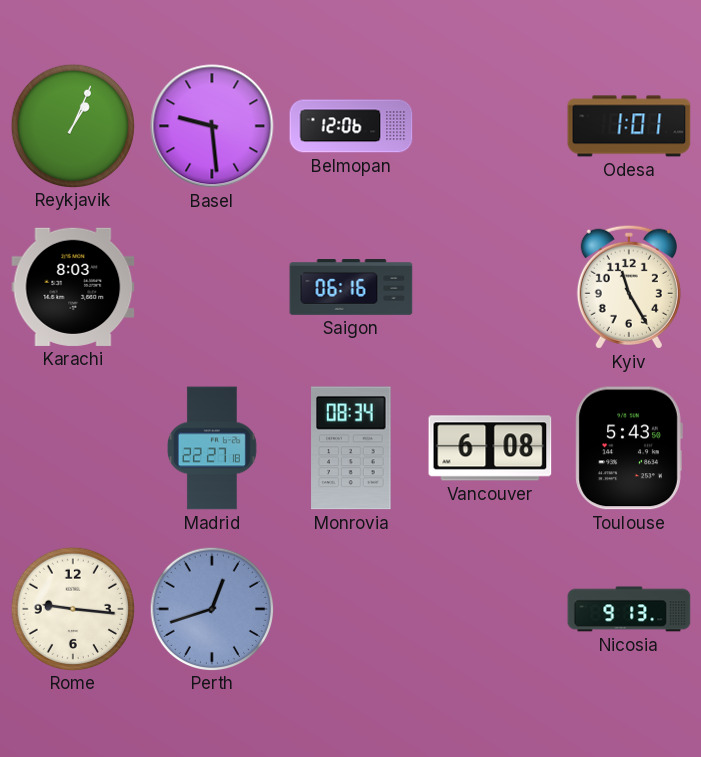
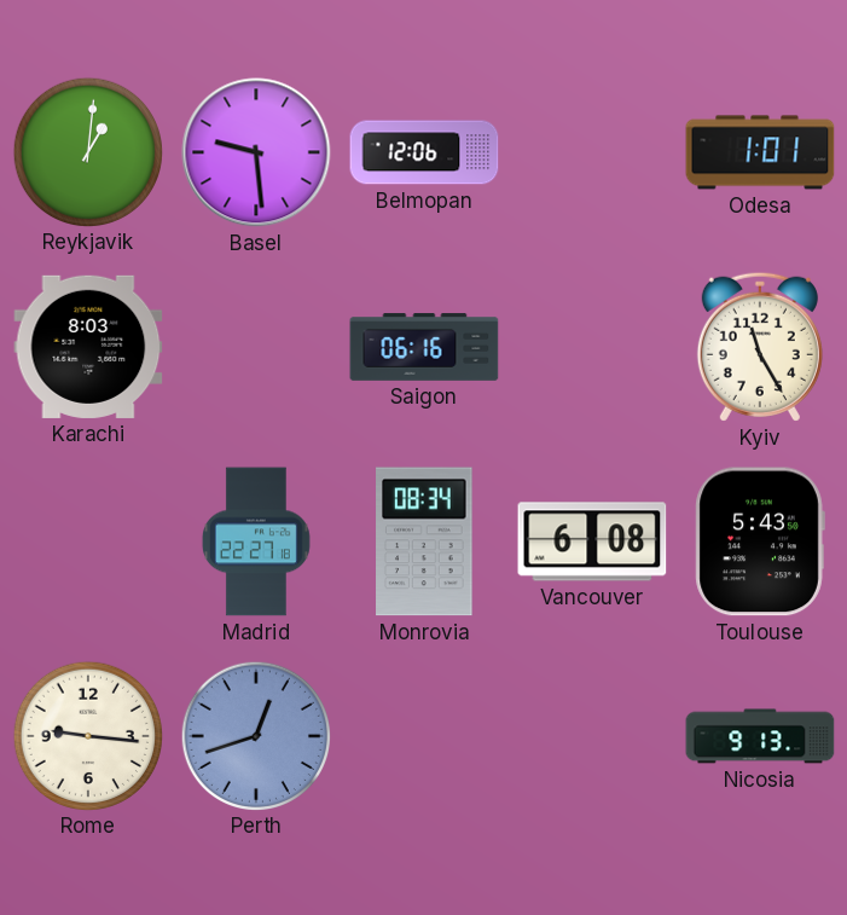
Reykjavik: 1:04 -> 1:01
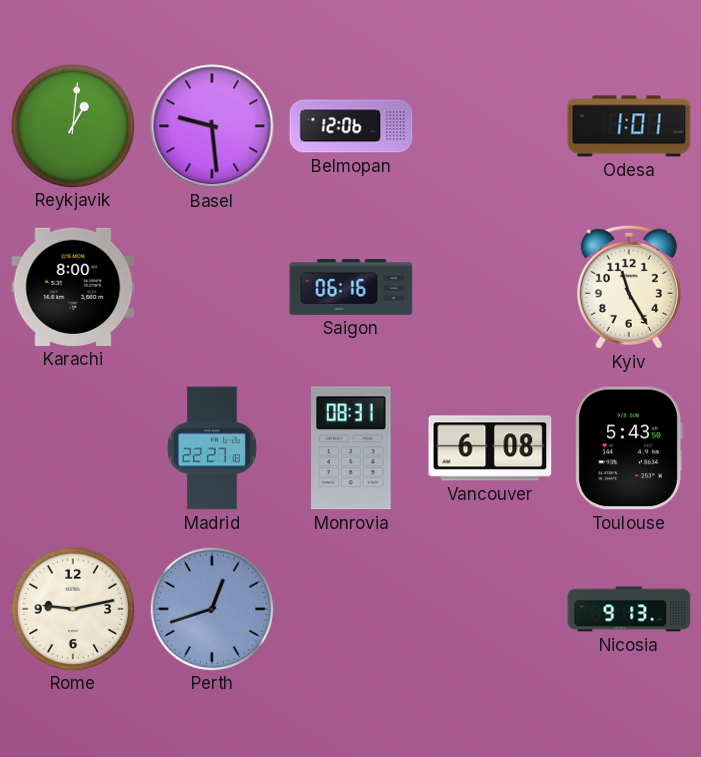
Karachi: 8:03 -> 8:00
Monrovia: 08:34 -> 08:31
Rome: 9:16 -> 9:13
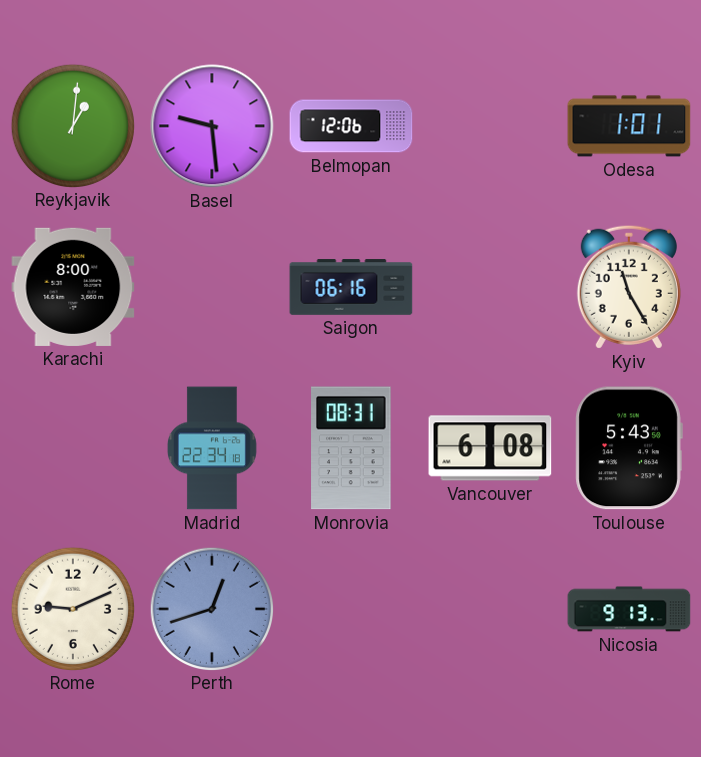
Madrid: 22:27 -> 22:34
Rome: 9:13 -> 9:11
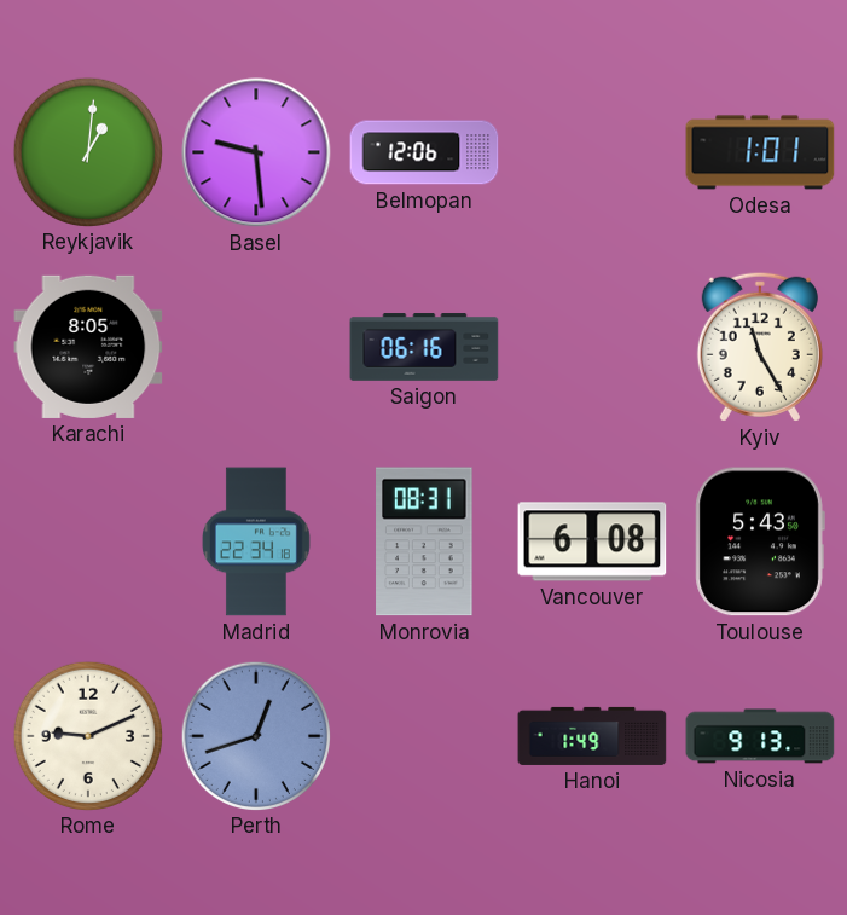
Karachi: 8:00 -> 8:05
Hanoi: none -> 1:49
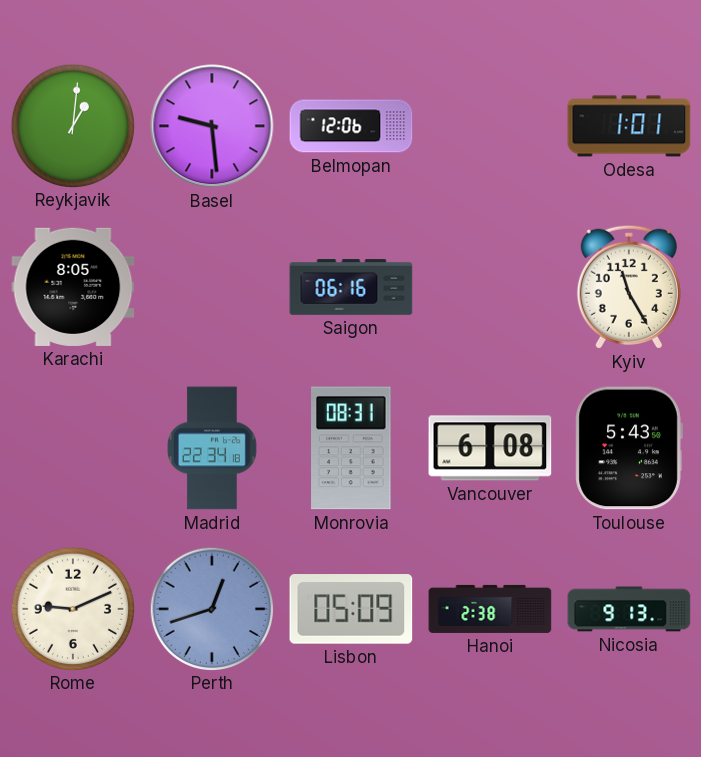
Lisbon: none -> 05:09
Hanoi: 1:49 -> 2:38
